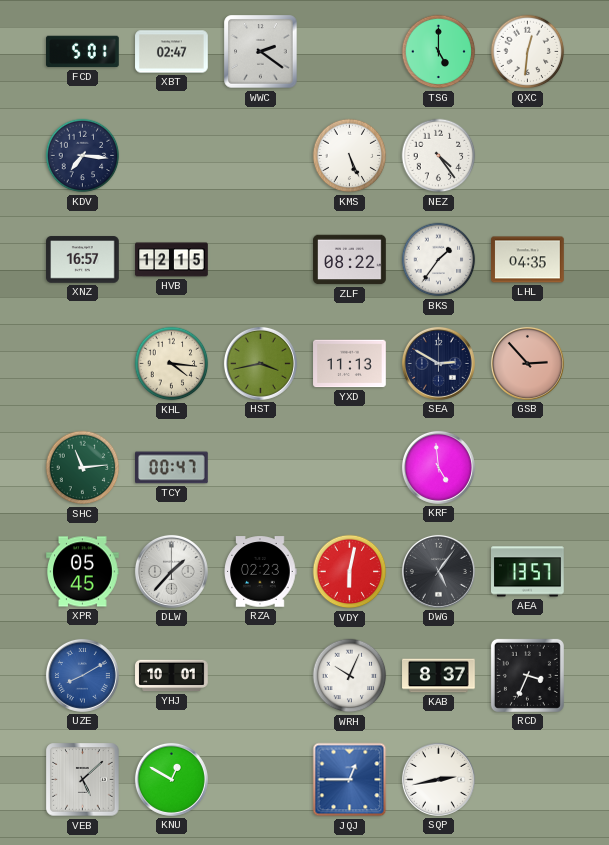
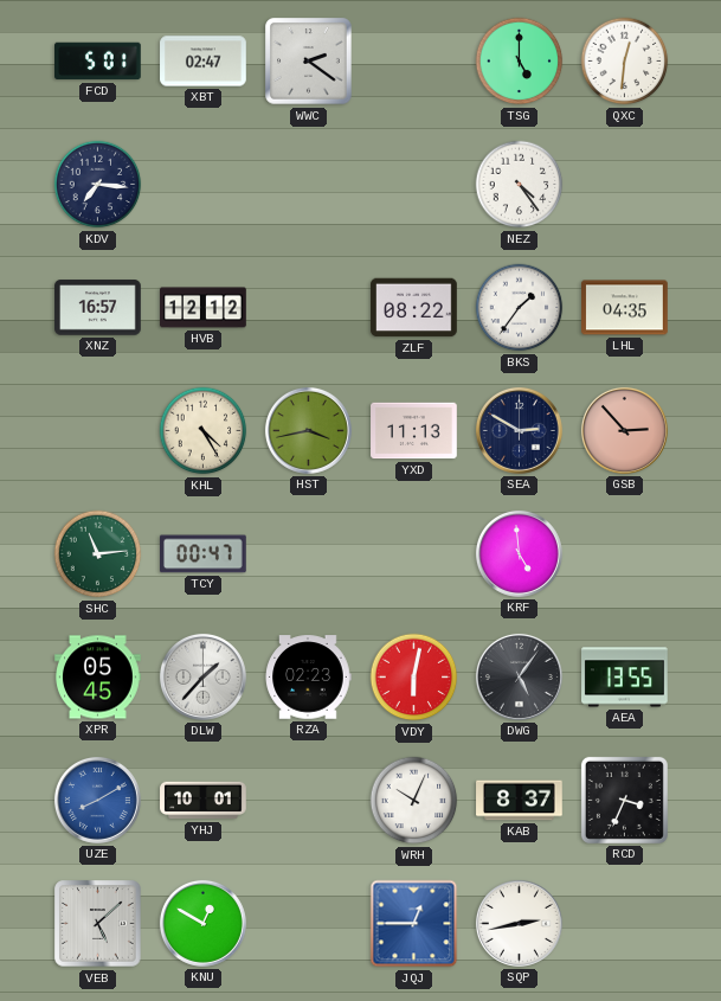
KMS: 5:26 -> none
HVB: 12:15 -> 12:12
KHL: 4:16 -> 4:25
AEA: 13:57 -> 13:55
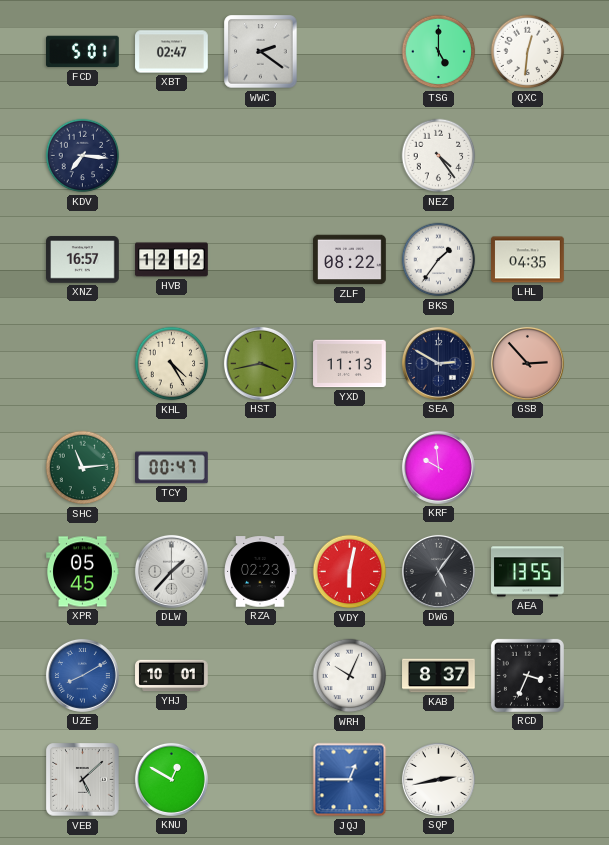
KRF: 4:59 -> 9:59
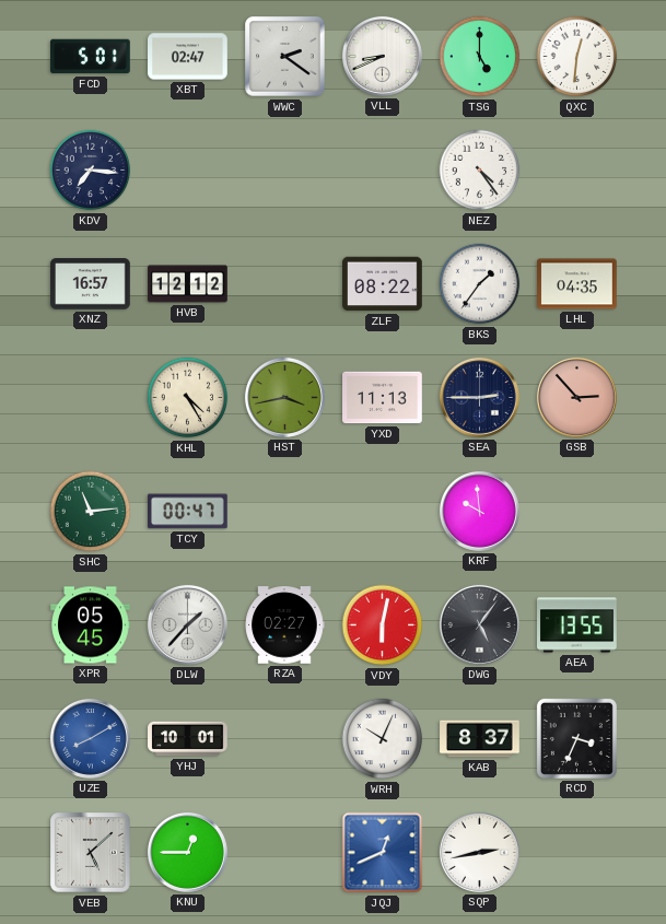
VLL: none -> 8:41
SEA: 2:50 -> 2:45
RZA: 02:23 -> 02:27
KNU: 12:50 -> 12:45
JQJ: 12:45 -> 12:41
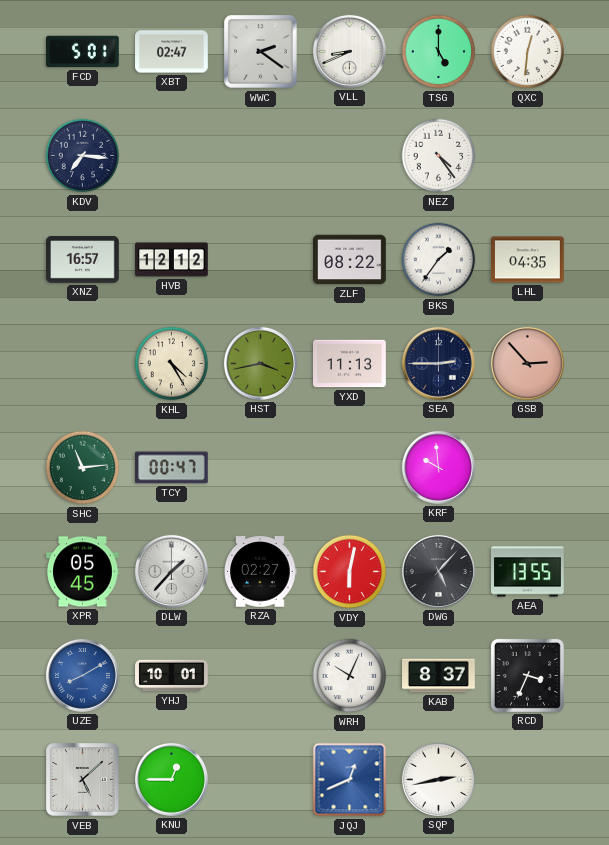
DWG: 5:06 -> 5:07
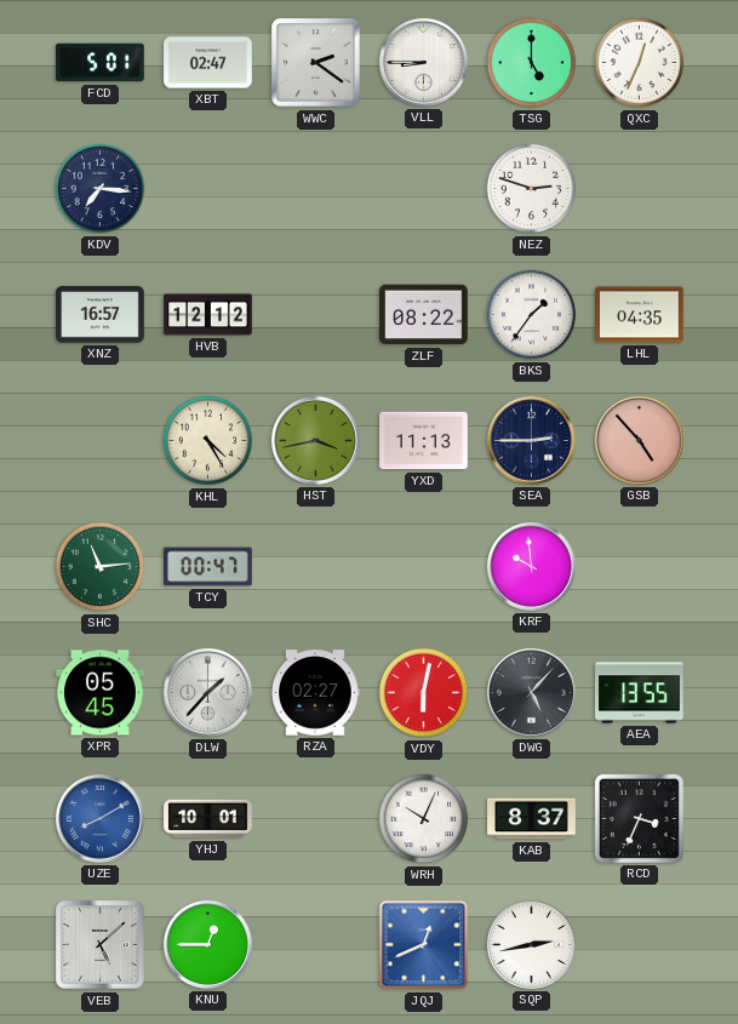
VLL: 8:41 -> 8:45
QXC: 12:31 -> 12:34
NEZ: 4:24 -> 2:48
GSB: 2:53 -> 4:53
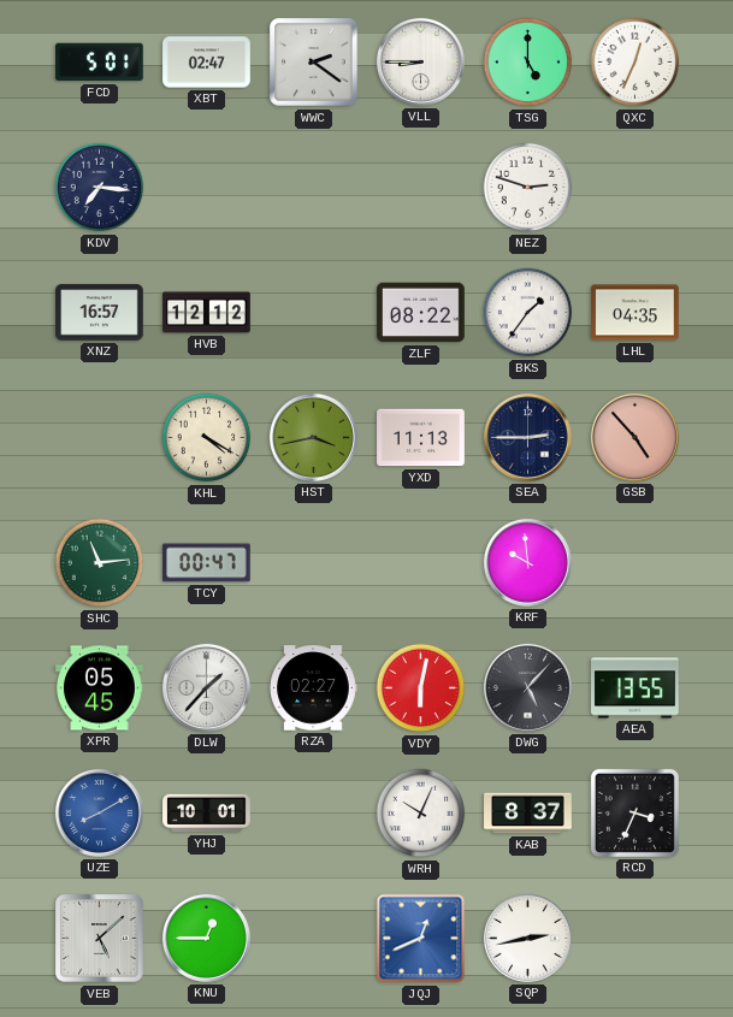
KHL: 4:25 -> 4:20
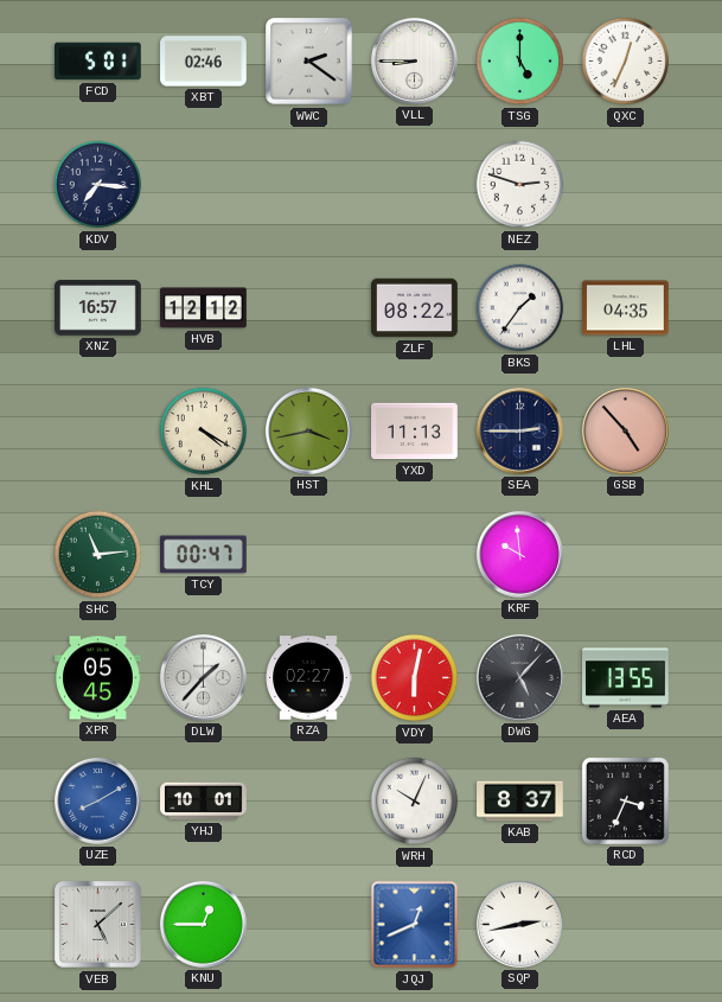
XBT: 02:47 -> 02:46
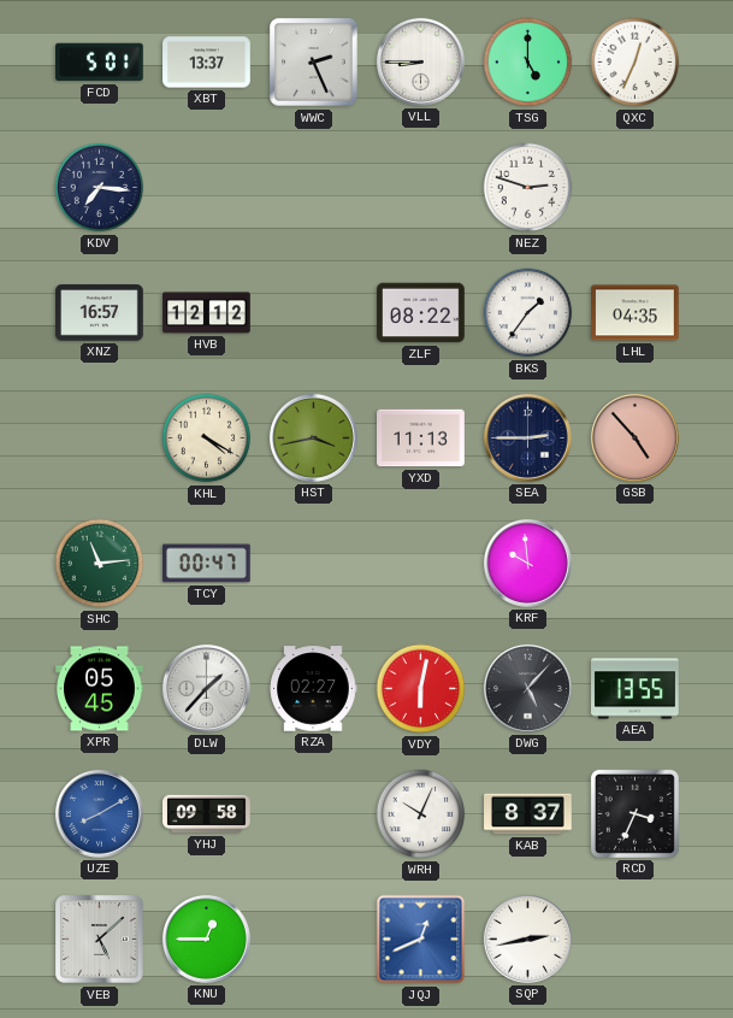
XBT: 02:46 -> 13:37
WWC: 2:21 -> 2:26
YHJ: 10:01 -> 09:58
